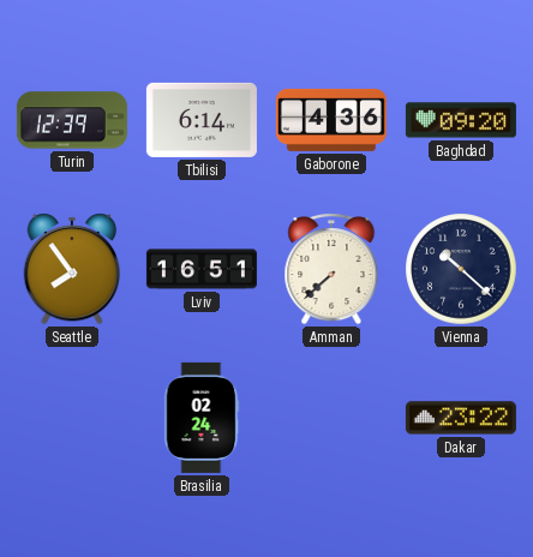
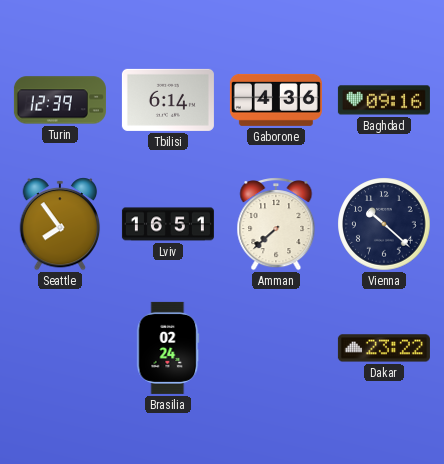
Baghdad: 09:20 -> 09:16
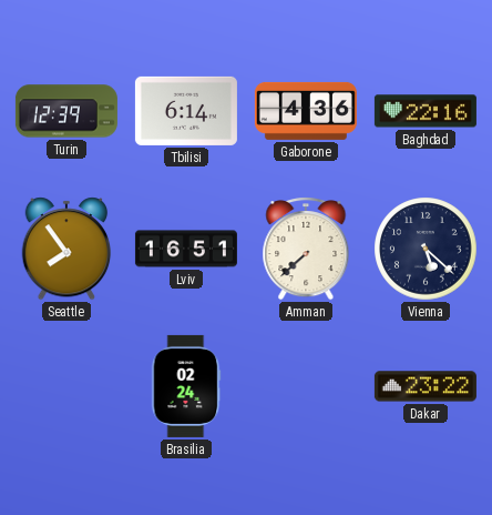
Baghdad: 09:16 -> 22:16
Vienna: 10:22 -> 5:22
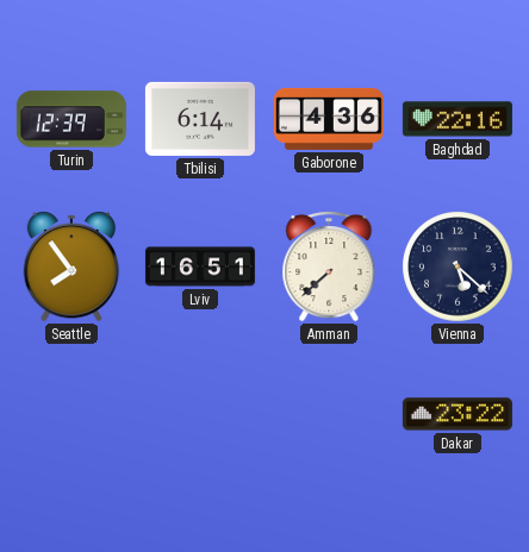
Brasilia: 02:24 -> none
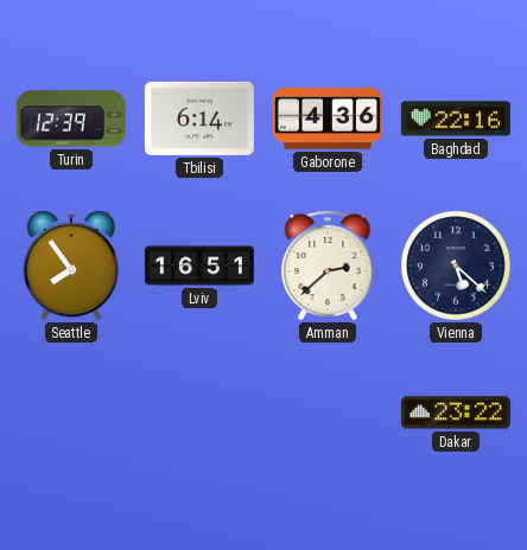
Amman: 7:38 -> 2:38
